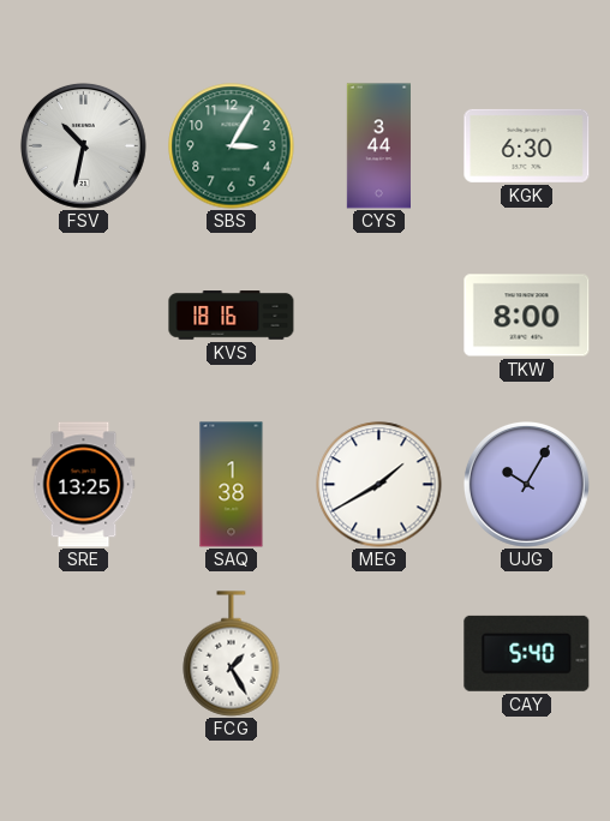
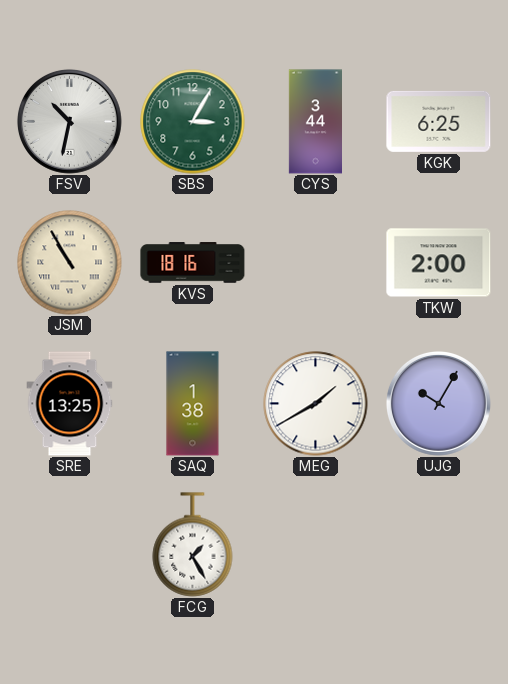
KGK: 6:30 -> 6:25
JSM: none -> 10:55
TKW: 8:00 -> 2:00
CAY: 5:40 -> none
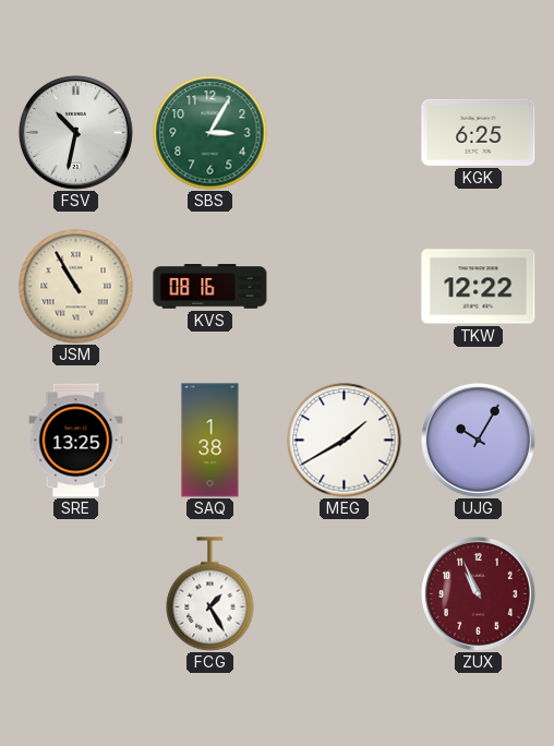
CYS: 3:44 -> none
KVS: 18:16 -> 08:16
TKW: 2:00 -> 12:22
ZUX: none -> 10:56
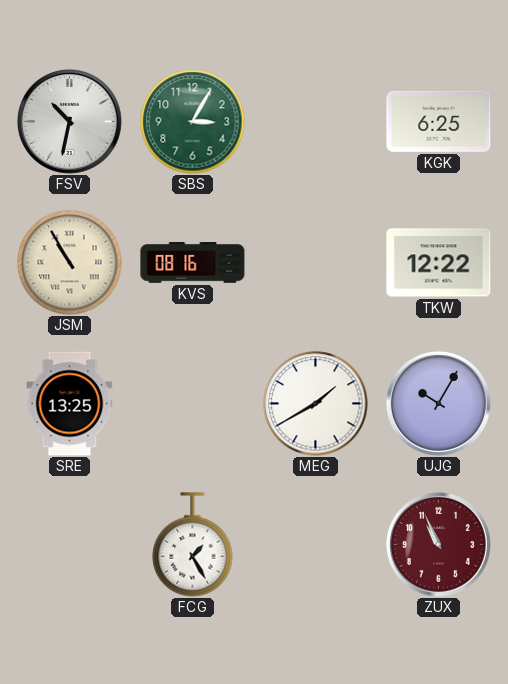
SAQ: 1:38 -> none
